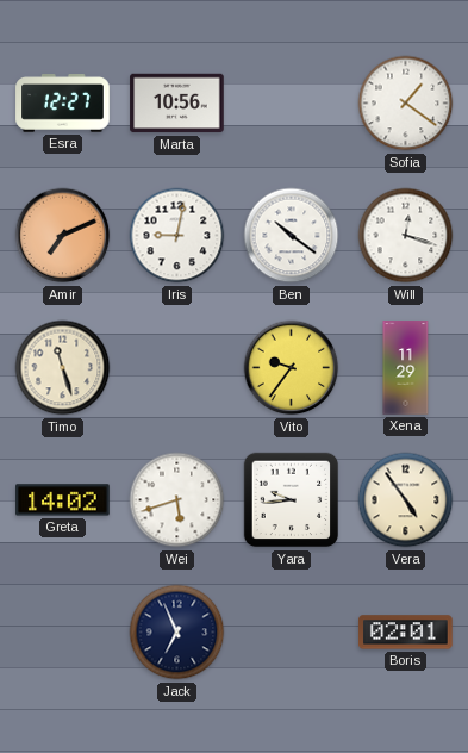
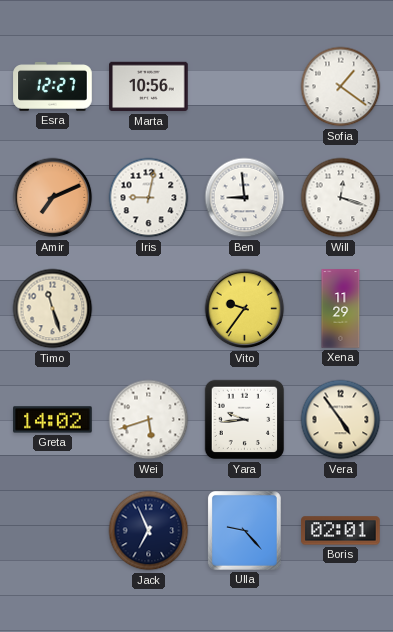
Ben: 10:21 -> 8:59
Ulla: none -> 9:23
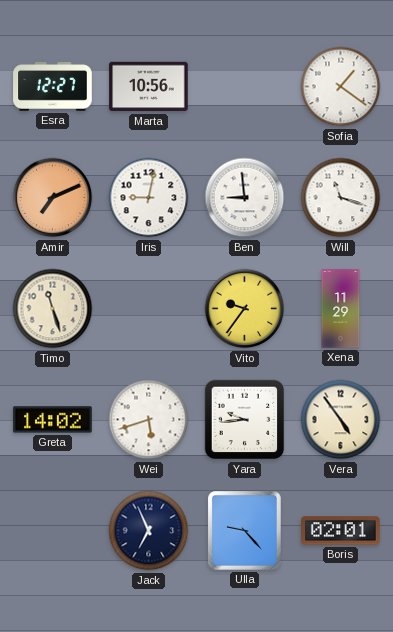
Will: 12:18 -> 11:18
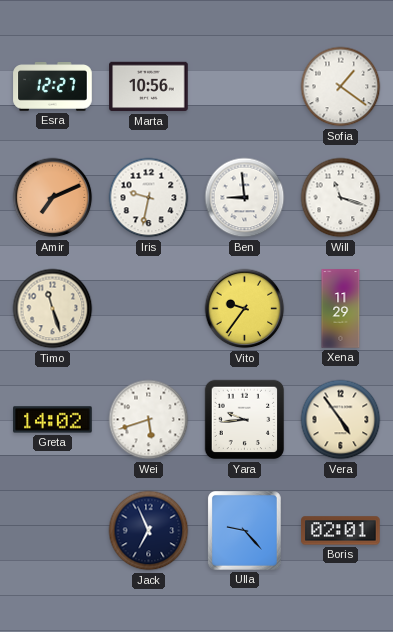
Iris: 9:02 -> 9:32
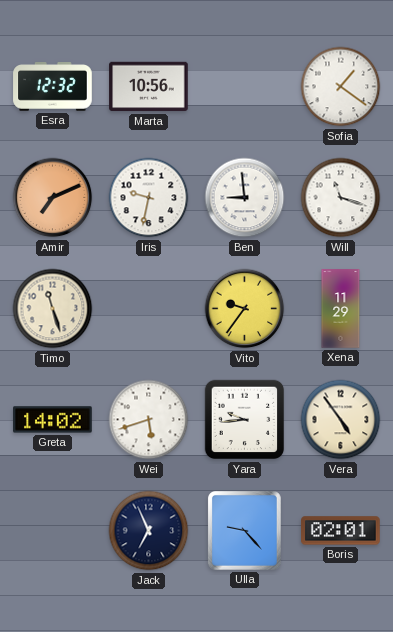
Esra: 12:27 -> 12:32
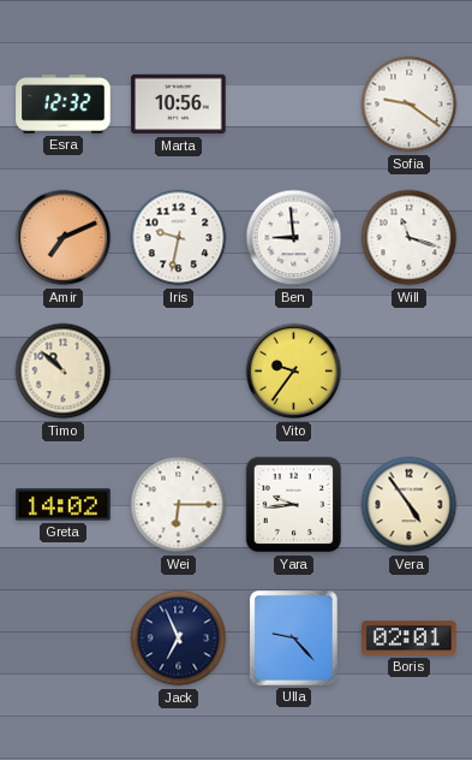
Sofia: 1:21 -> 9:21
Timo: 11:27 -> 10:52
Xena: 11:29 -> none
Wei: 5:42 -> 6:15
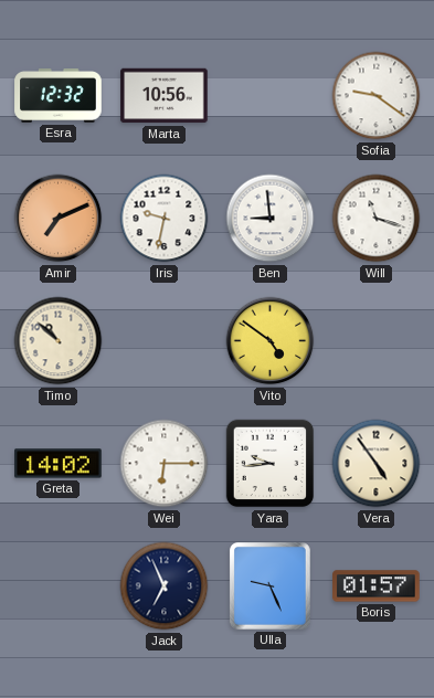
Vito: 9:36 -> 4:51
Ulla: 9:23 -> 9:26
Boris: 02:01 -> 01:57
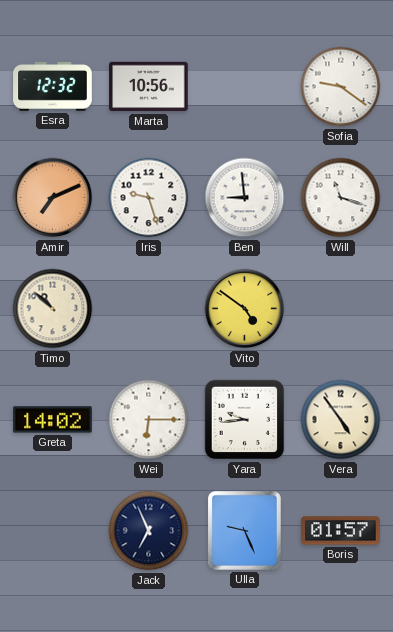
Iris: 9:32 -> 9:27
